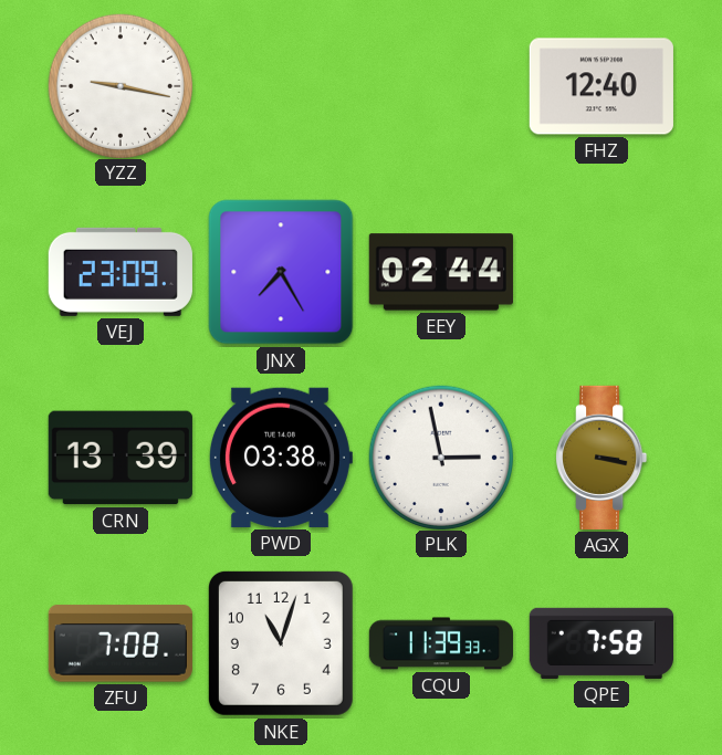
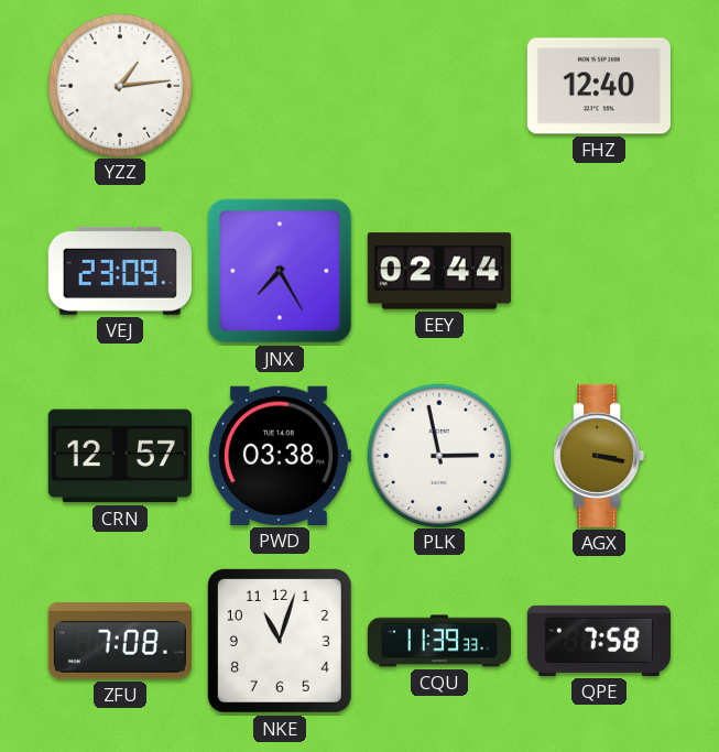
YZZ: 9:17 -> 1:14
CRN: 13:39 -> 12:57
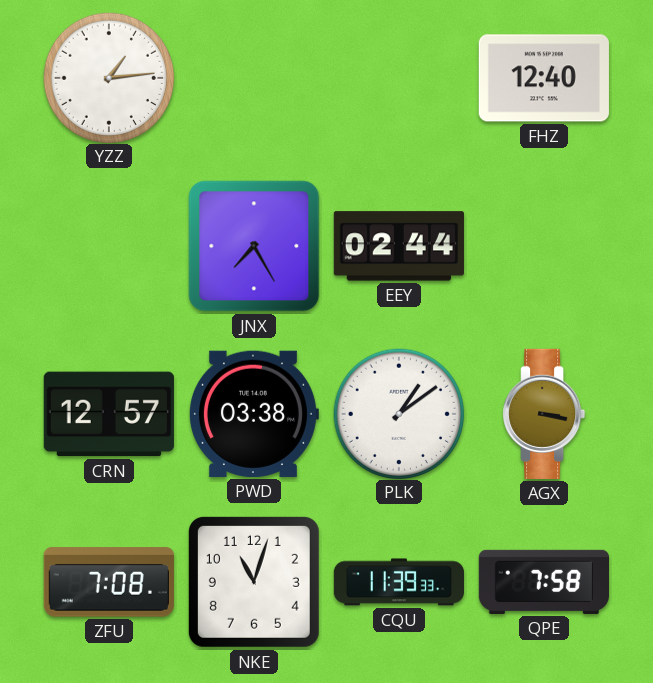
VEJ: 23:09 -> none
PLK: 2:58 -> 1:09
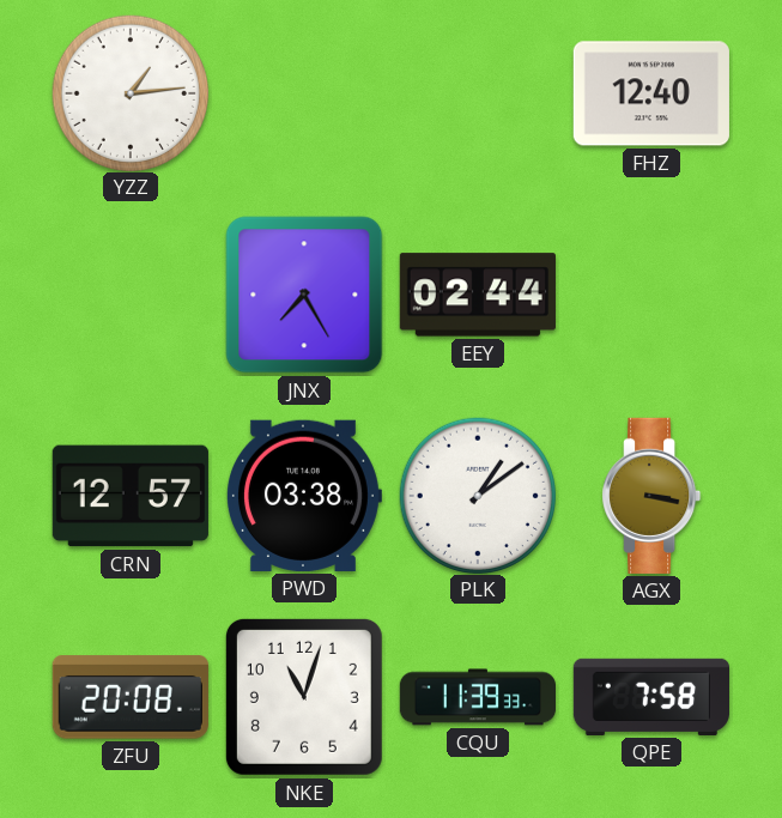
ZFU: 7:08 -> 20:08
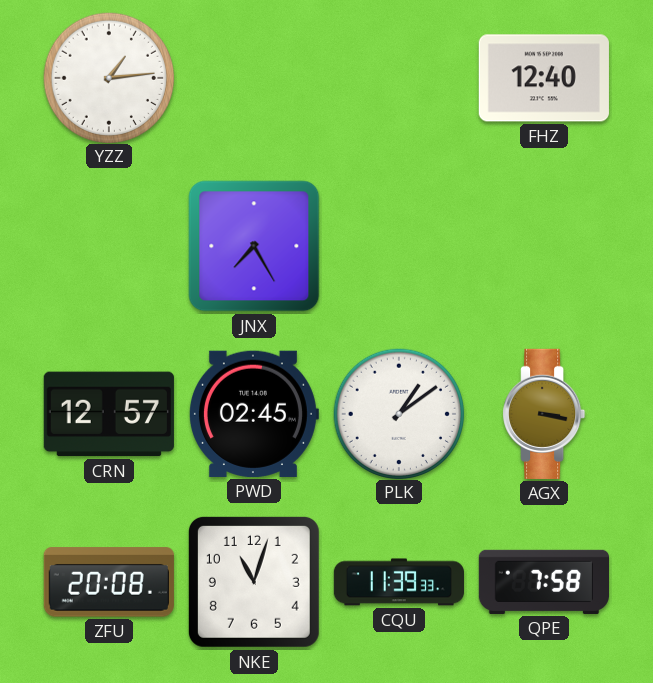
EEY: 02:44 -> none
PWD: 03:38 -> 02:45
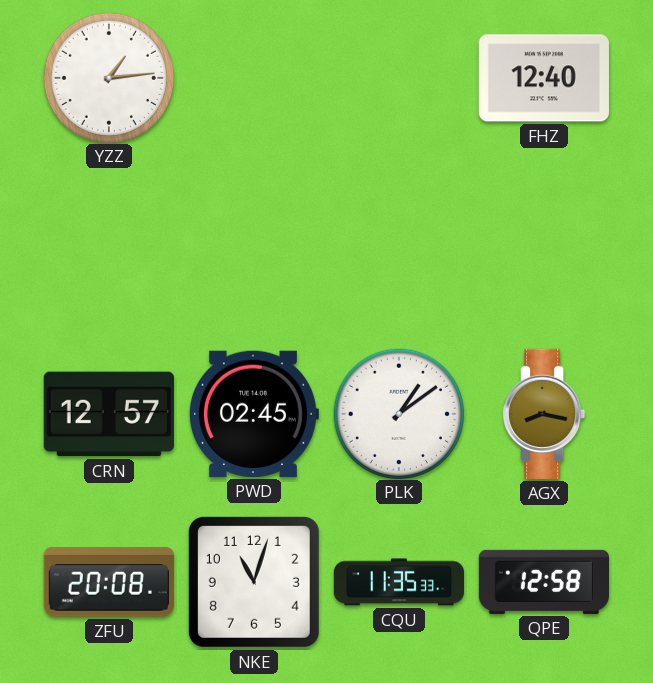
JNX: 7:25 -> none
AGX: 3:17 -> 8:17
CQU: 11:39 -> 11:35
QPE: 7:58 -> 12:58
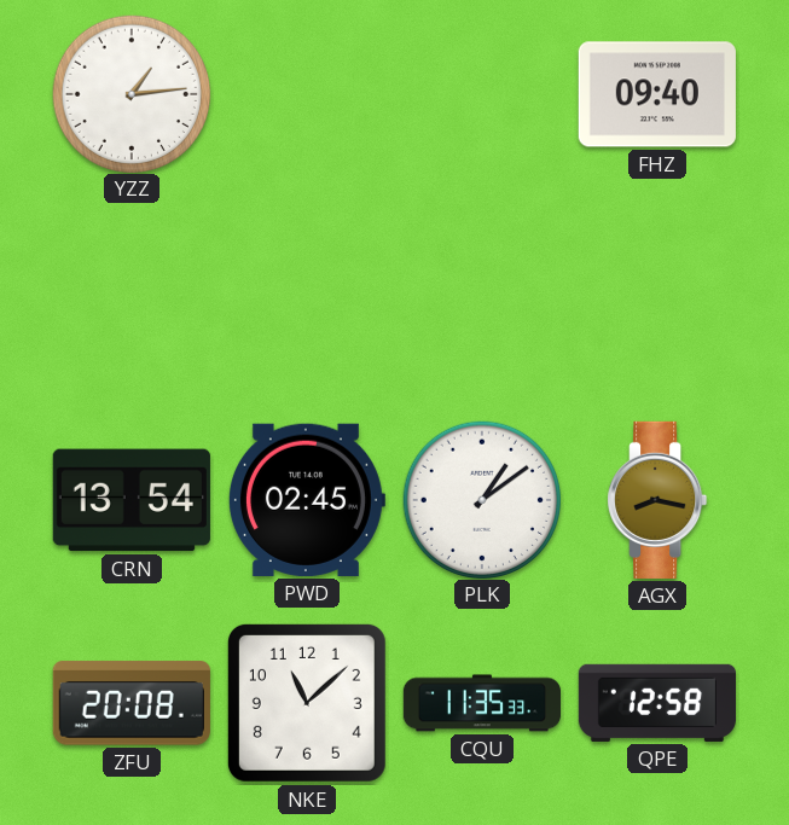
FHZ: 12:40 -> 09:40
CRN: 12:57 -> 13:54
NKE: 11:03 -> 11:08
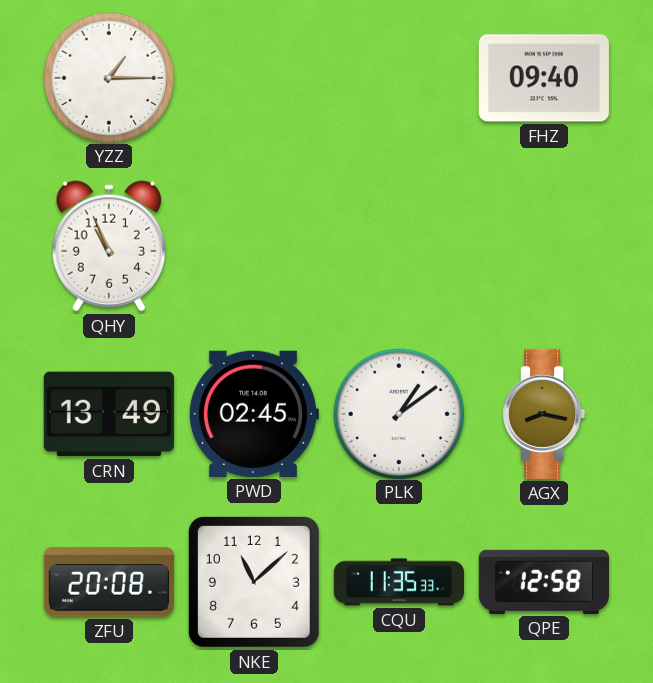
YZZ: 1:14 -> 1:15
QHY: none -> 10:56
CRN: 13:54 -> 13:49
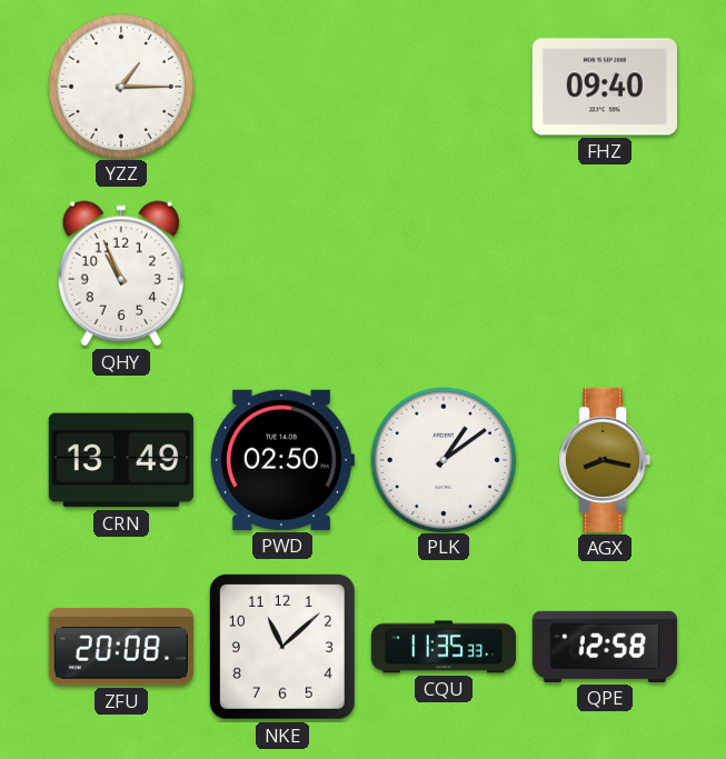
PWD: 02:45 -> 02:50
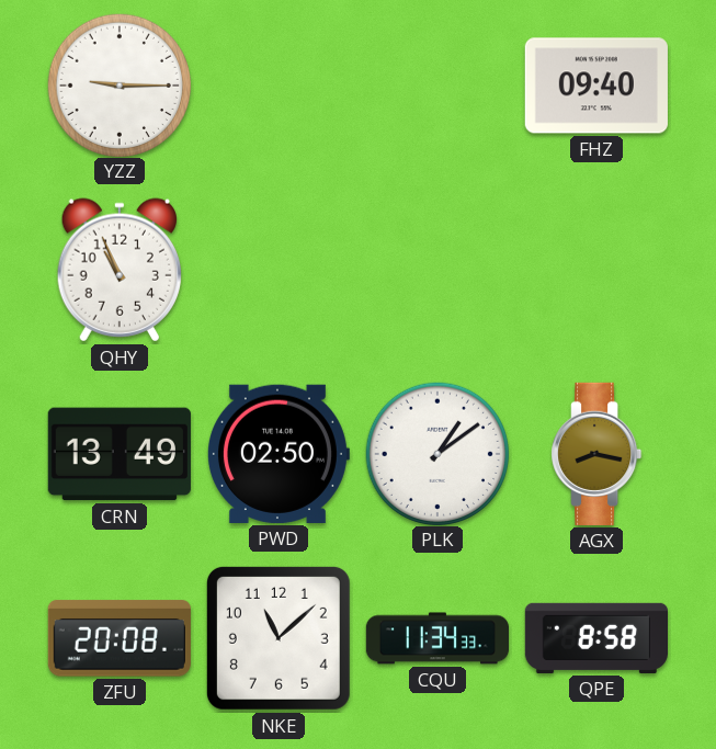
YZZ: 1:15 -> 9:15
CQU: 11:35 -> 11:34
QPE: 12:58 -> 8:58
